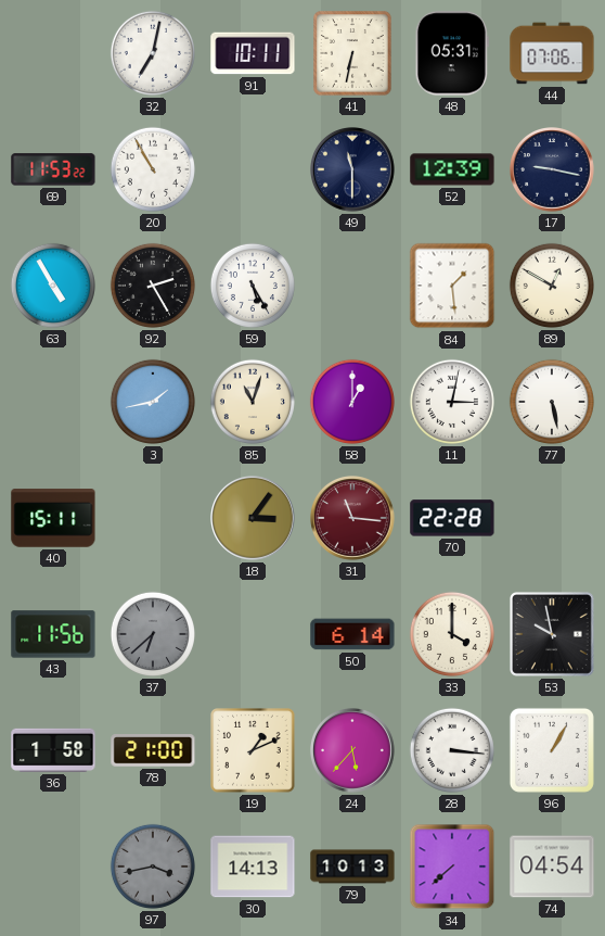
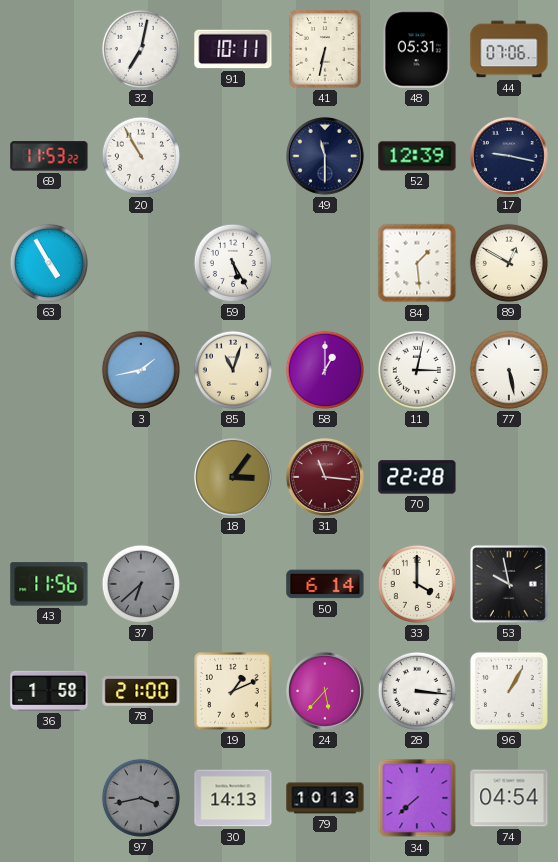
92: 2:25 -> none
40: 15:11 -> none
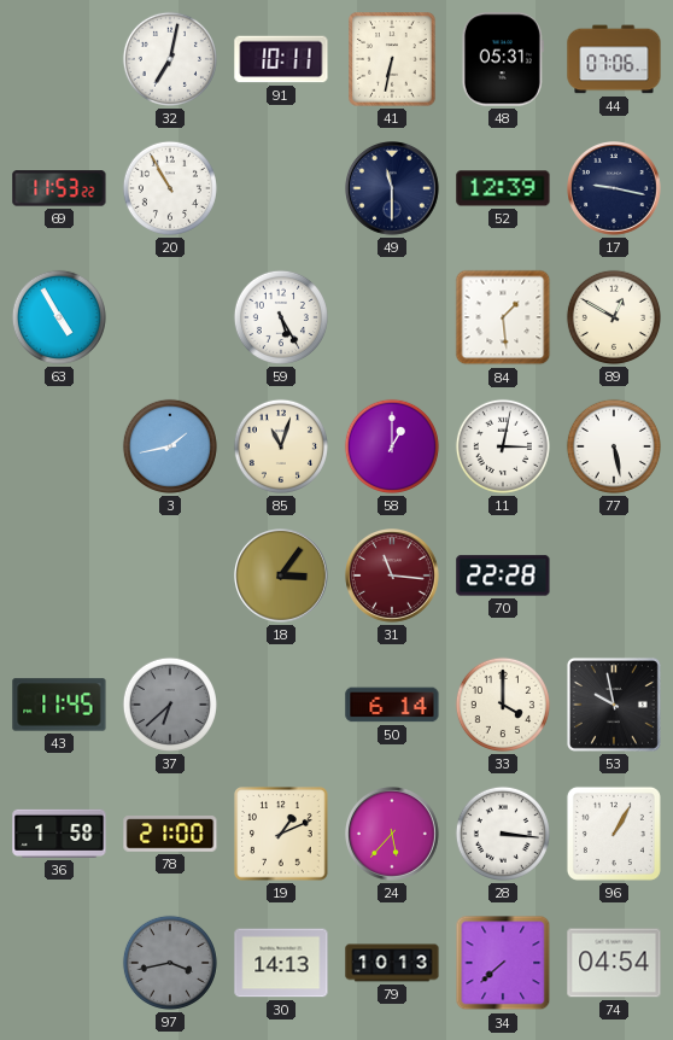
43: 11:56 -> 11:45
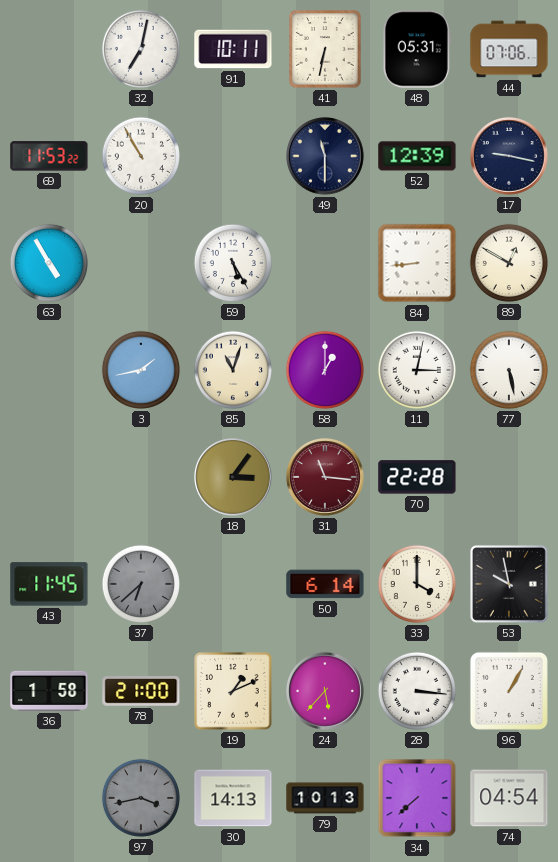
84: 1:29 -> 8:44
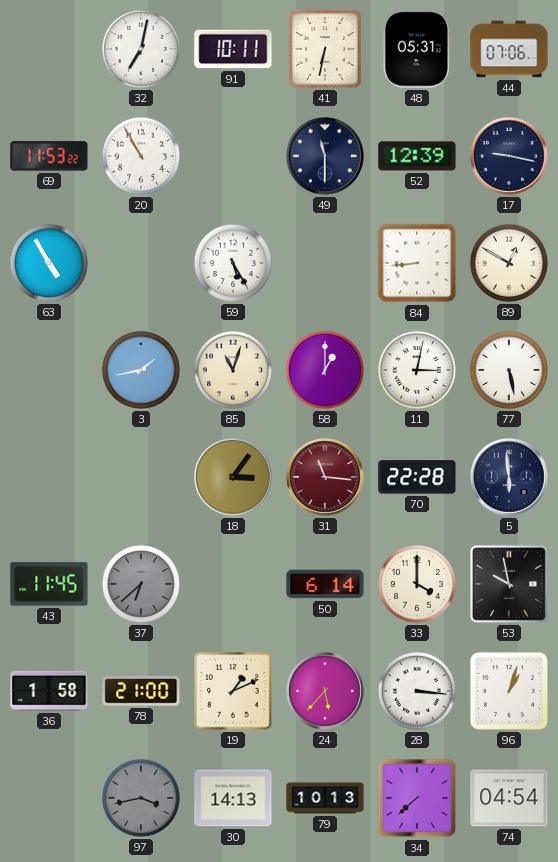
5: none -> 5:59
96: 1:05 -> 1:03
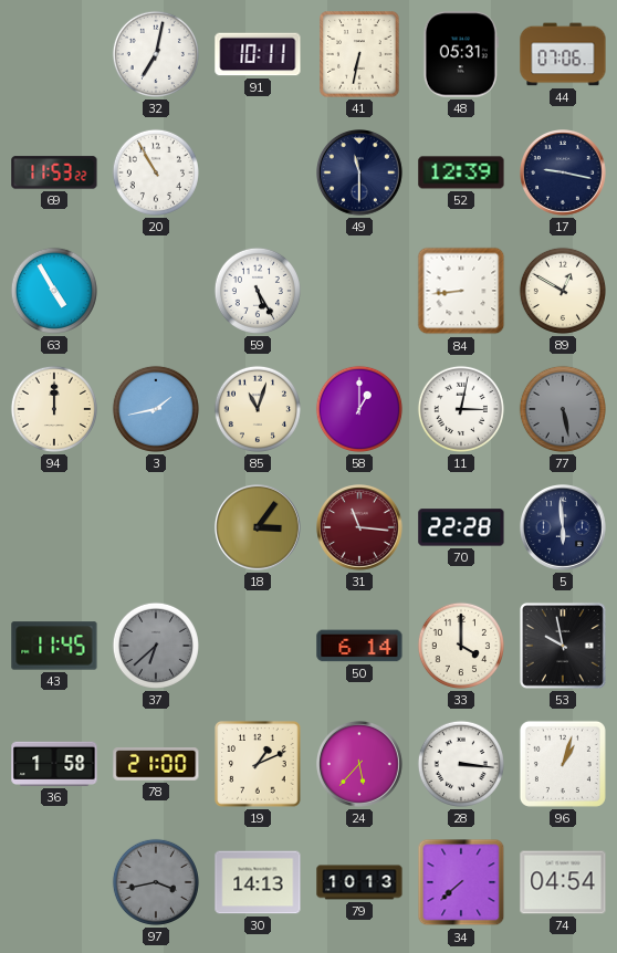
94: none -> 12:00
77 dial: white -> grey
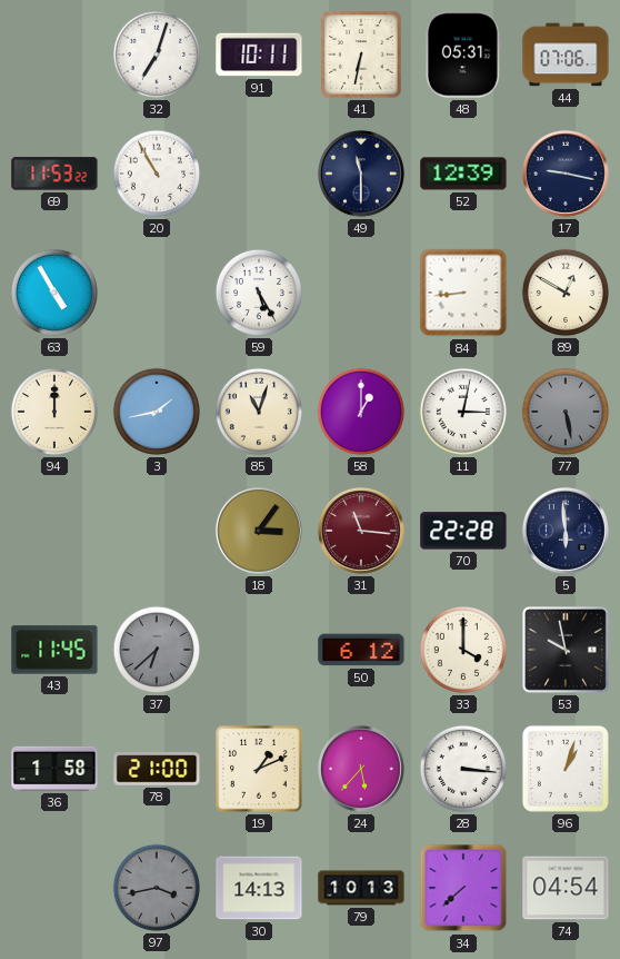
32: 7:02 -> 7:03
50: 6:14 -> 6:12
